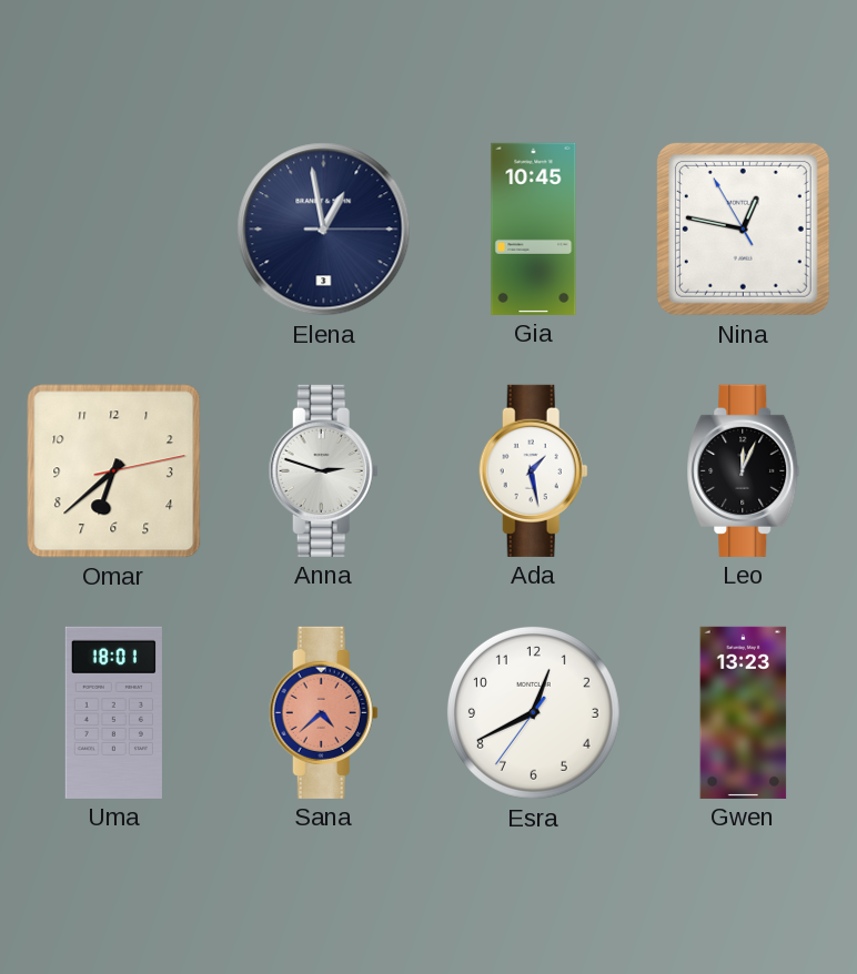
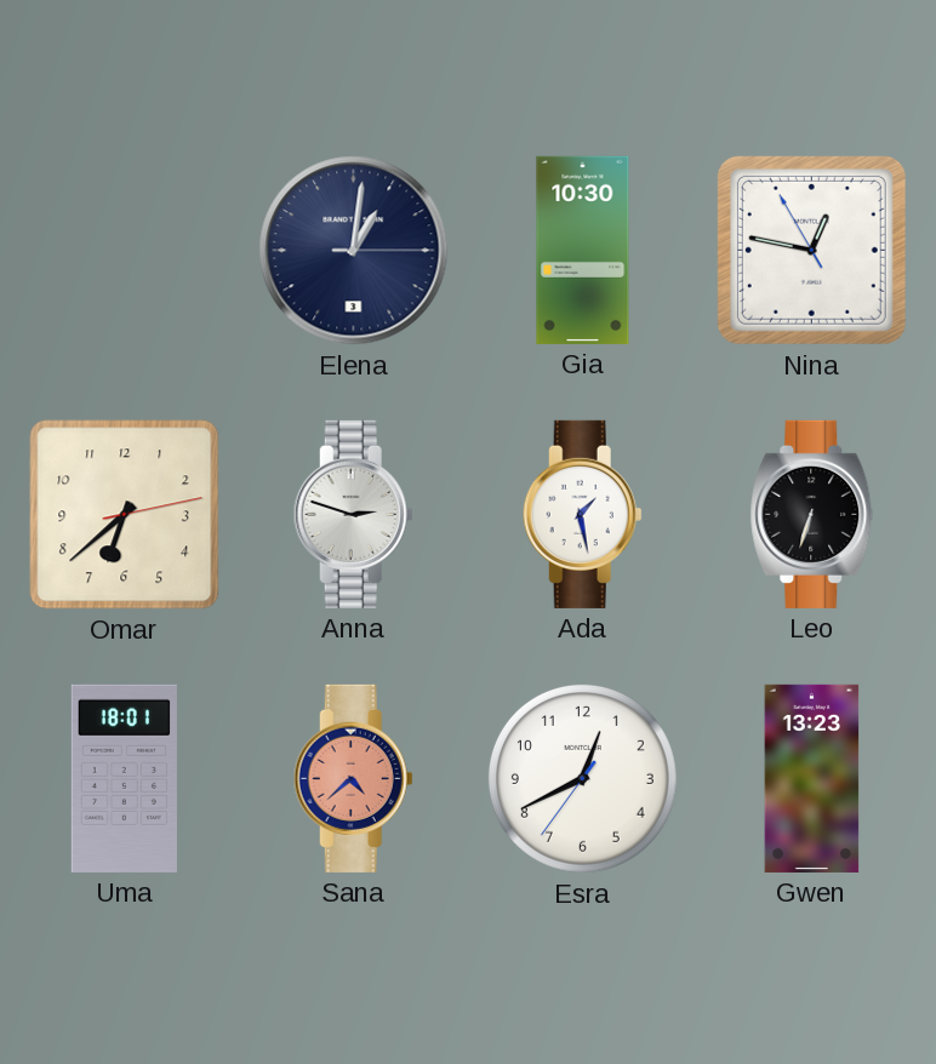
Elena: 12:58 -> 1:01
Gia: 10:45 -> 10:30
Leo: 12:04 -> 6:33
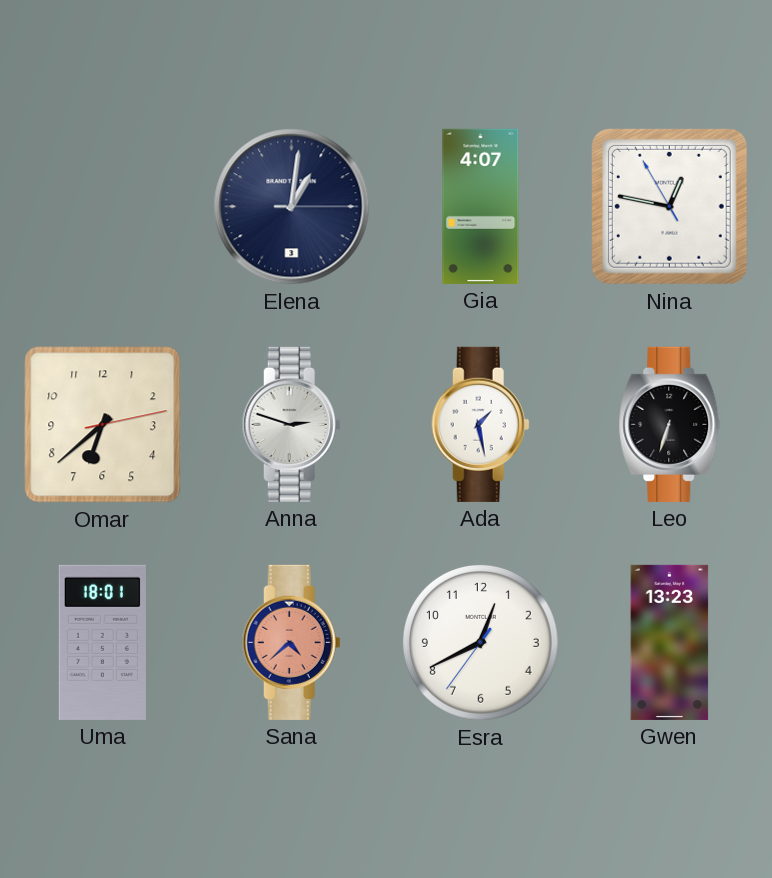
Gia: 10:30 -> 4:07
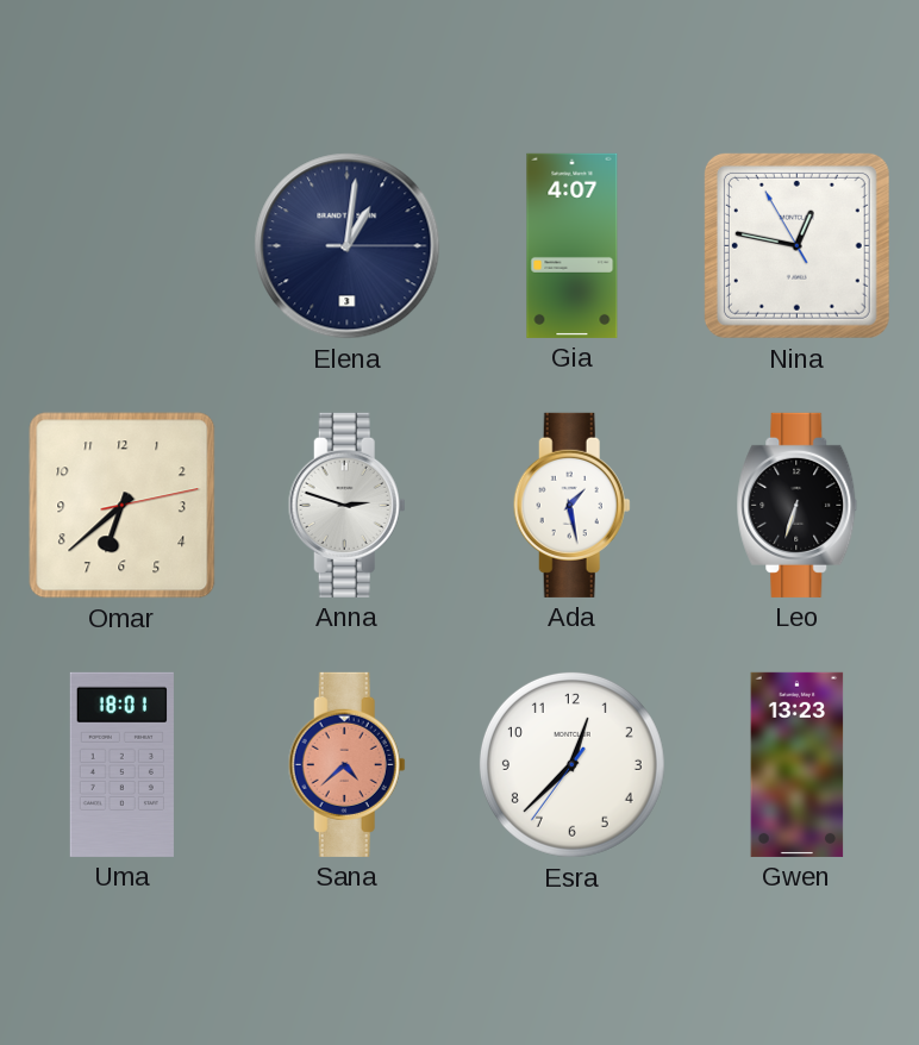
Esra: 12:40 -> 12:37
